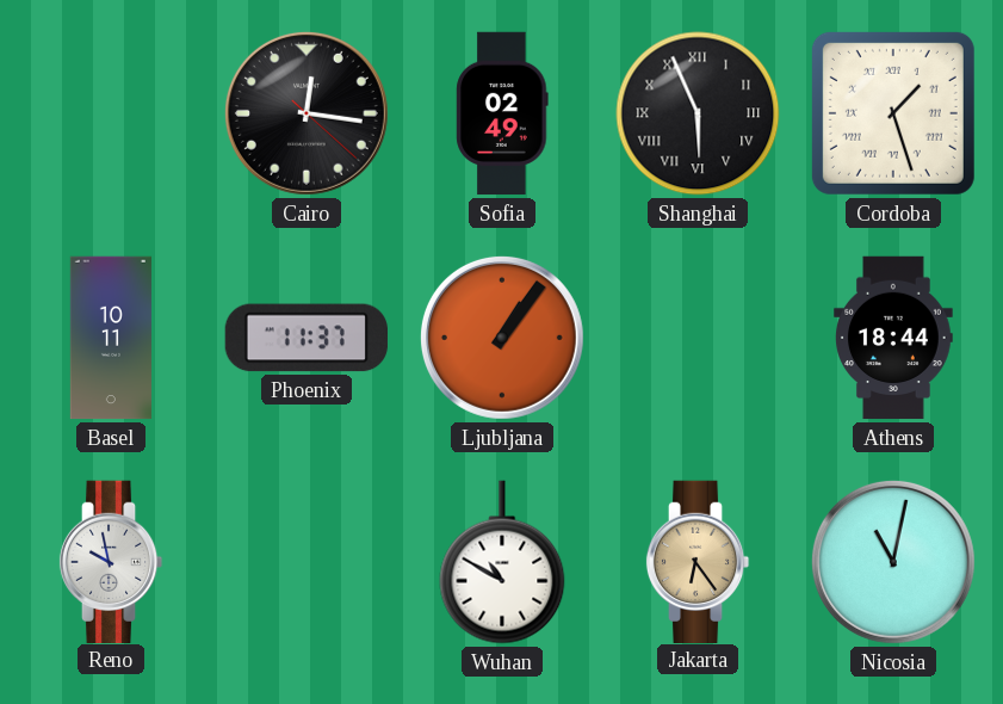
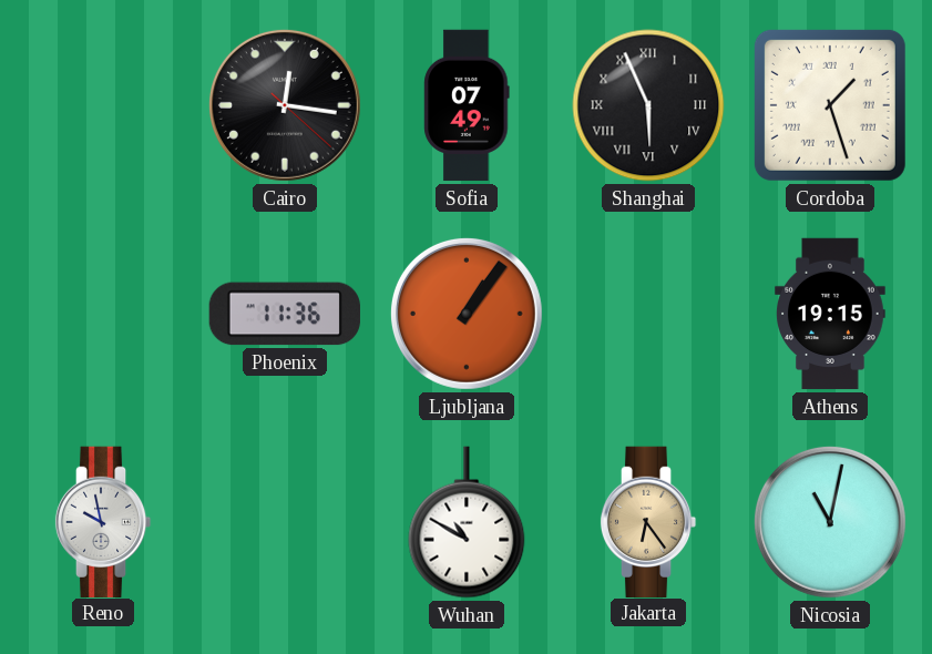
Sofia: 02:49 -> 07:49
Basel: 10:11 -> none
Phoenix: 11:37 -> 11:36
Athens: 18:44 -> 19:15
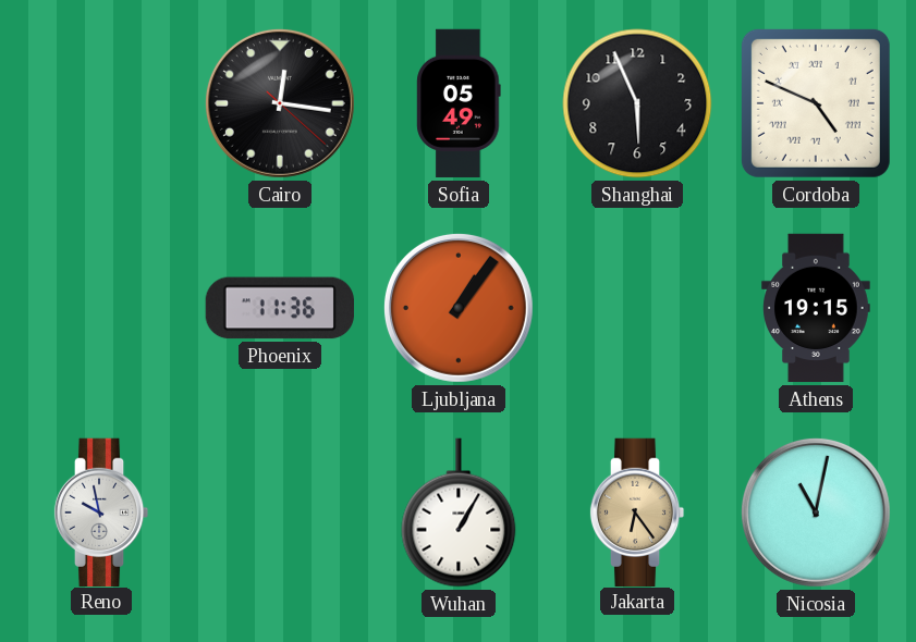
Sofia: 07:49 -> 05:49
Shanghai numerals: Roman -> Arabic
Cordoba: 1:27 -> 4:49
Wuhan: 10:50 -> 1:05
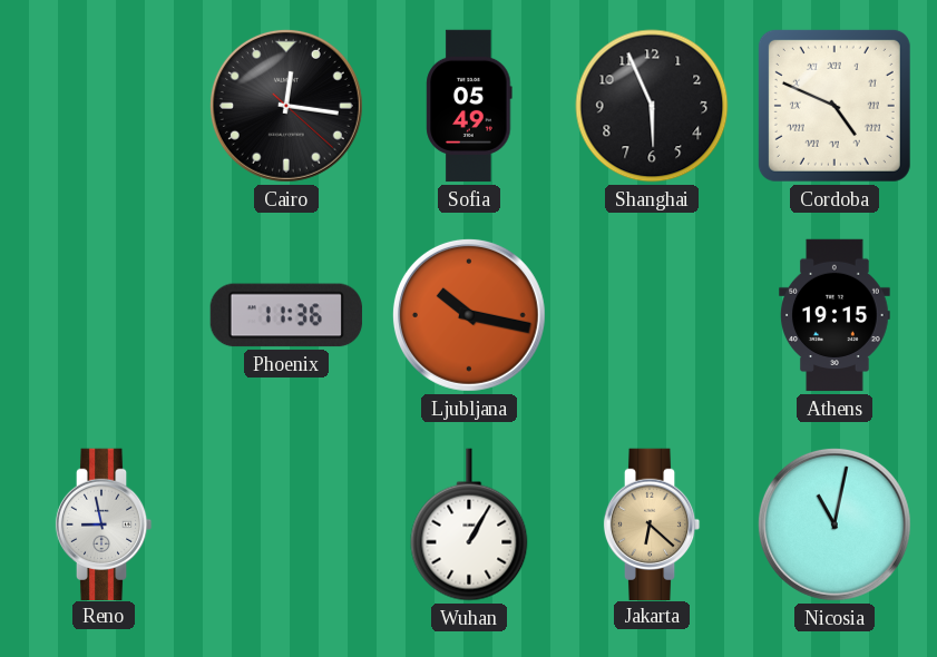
Ljubljana: 1:06 -> 10:17
Reno: 9:58 -> 8:58
Jakarta: 6:24 -> 6:22
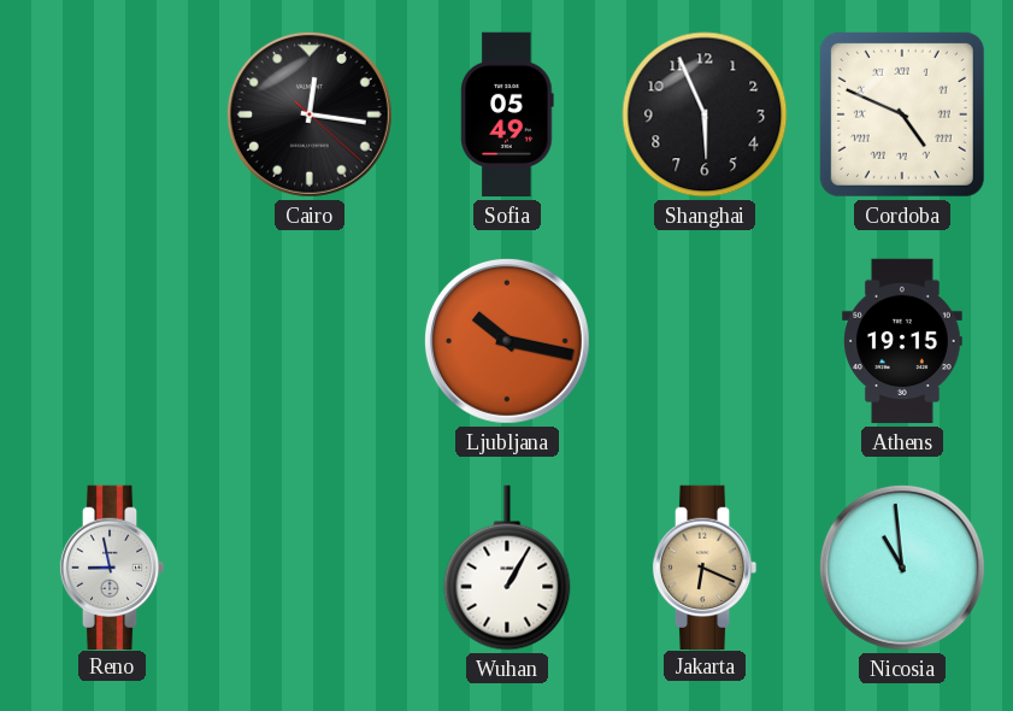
Phoenix: 11:36 -> none
Jakarta: 6:22 -> 6:19
Nicosia: 11:02 -> 10:59
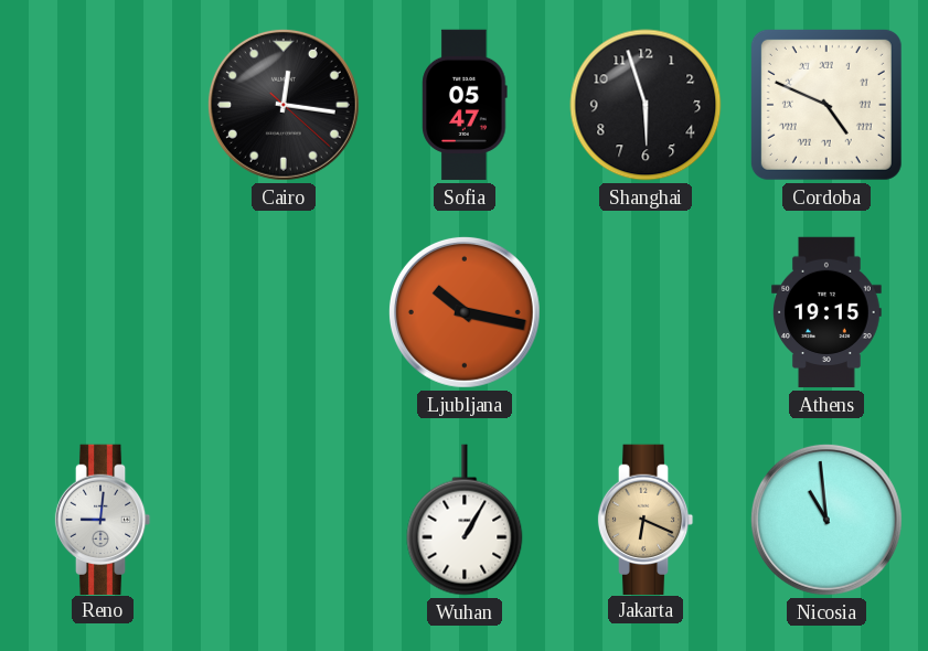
Sofia: 05:49 -> 05:47
Shanghai: 5:56 -> 5:57
Reno: 8:58 -> 9:01
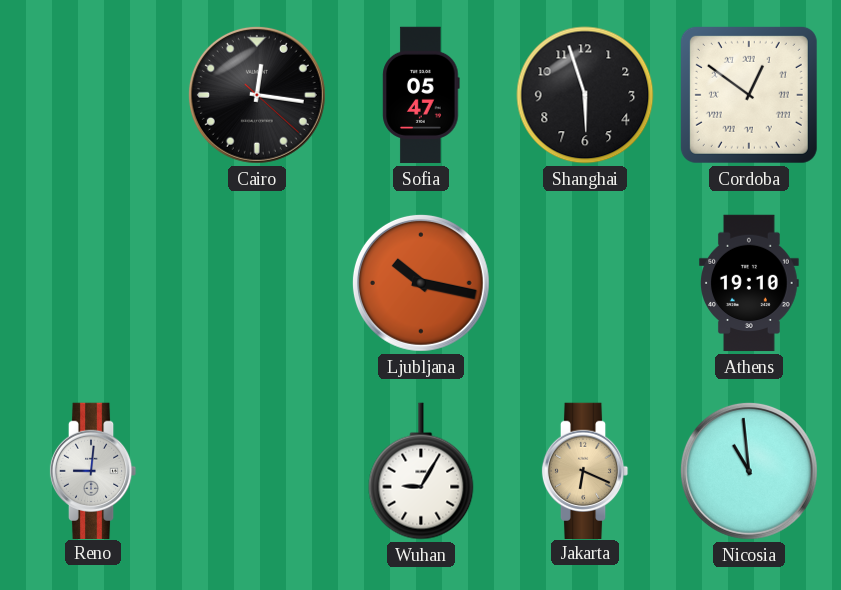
Cordoba: 4:49 -> 12:51
Athens: 19:15 -> 19:10
Wuhan: 1:05 -> 9:05
